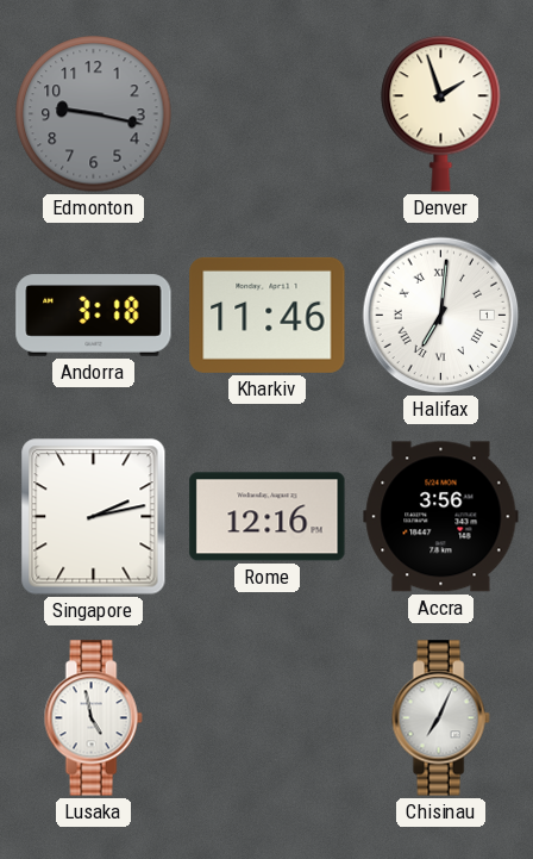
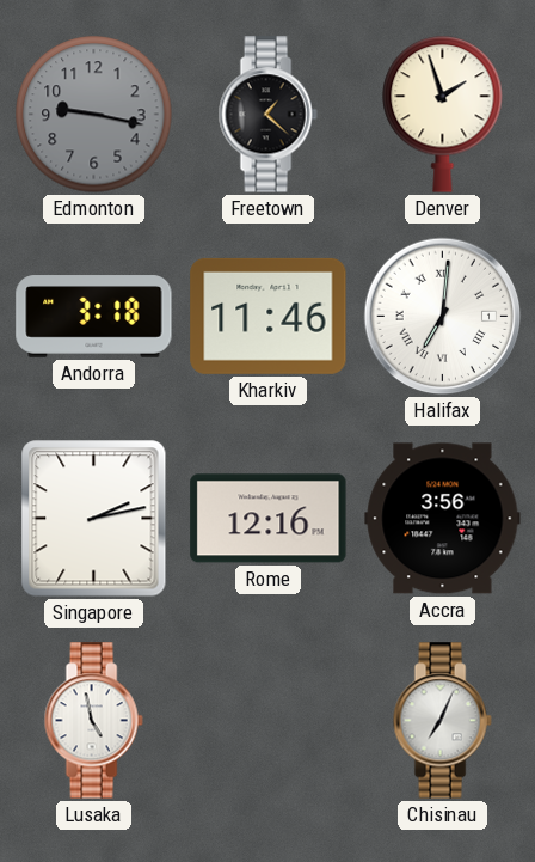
Freetown: none -> 1:22
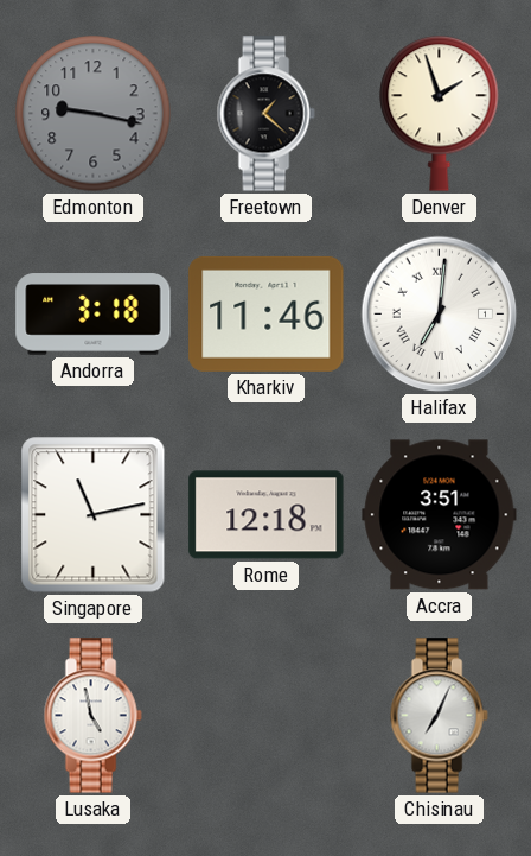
Singapore: 2:13 -> 11:13
Rome: 12:16 -> 12:18
Accra: 3:56 -> 3:51
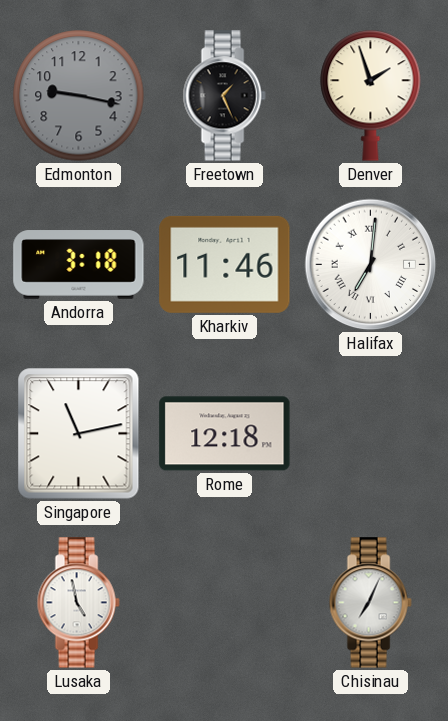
Freetown: 1:22 -> 1:26
Accra: 3:51 -> none
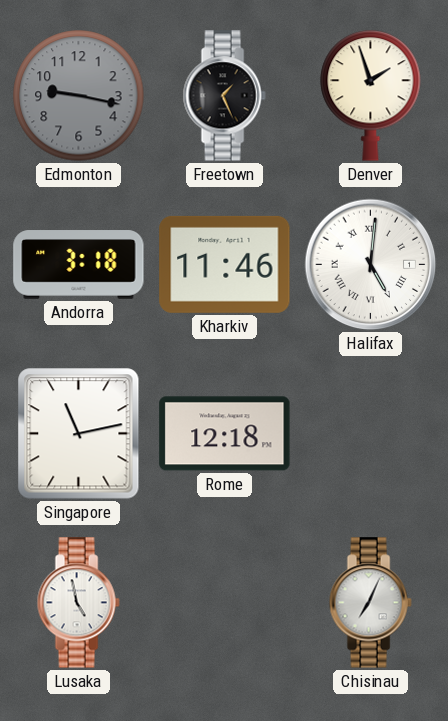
Halifax: 7:01 -> 5:01
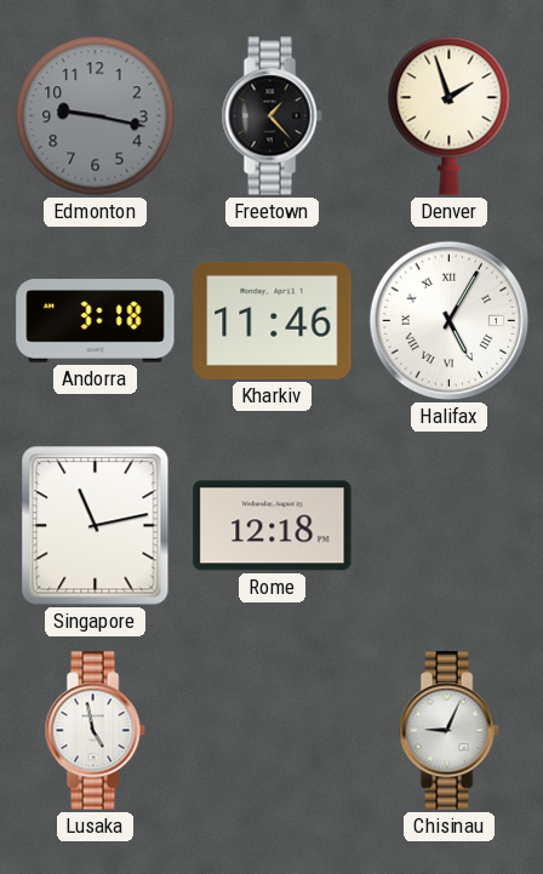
Freetown: 1:26 -> 1:23
Halifax: 5:01 -> 5:05
Chisinau: 7:04 -> 9:04
